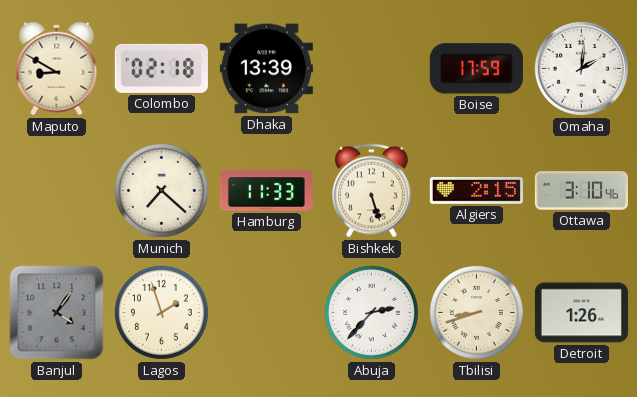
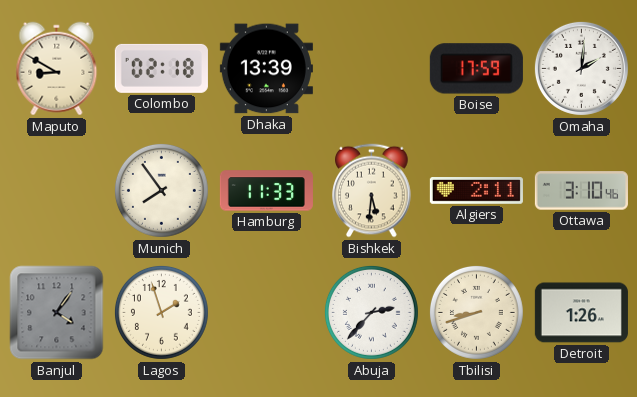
Munich: 7:22 -> 7:54
Bishkek: 5:27 -> 5:31
Algiers: 2:15 -> 2:11
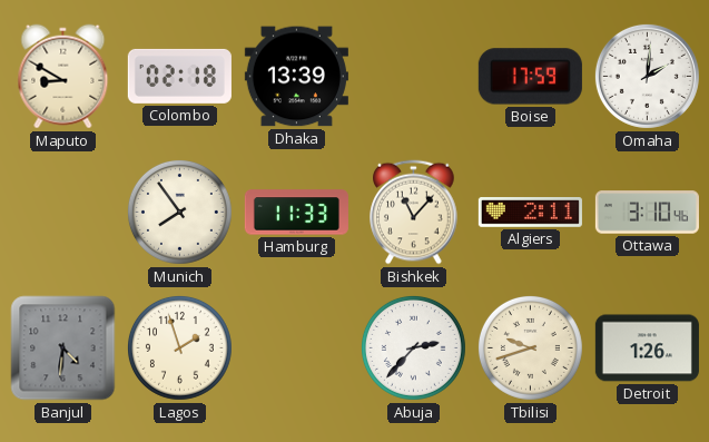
Bishkek: 5:31 -> 11:07
Banjul: 4:06 -> 4:31
Tbilisi: 8:42 -> 9:42
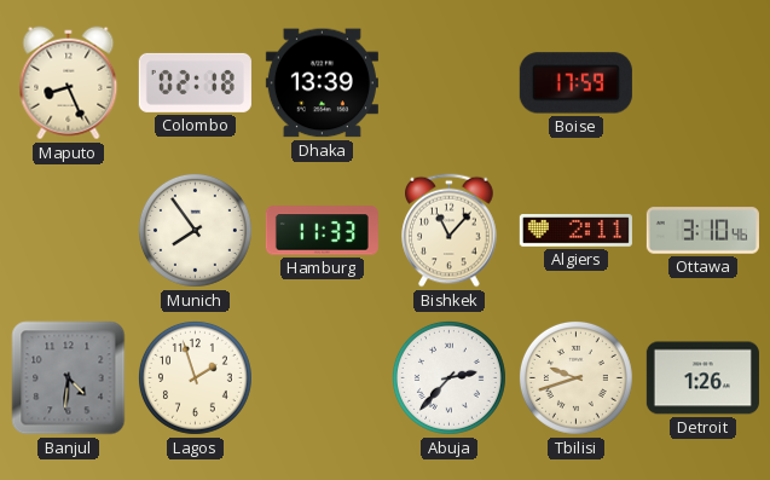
Maputo: 8:50 -> 8:26
Omaha: 2:01 -> none
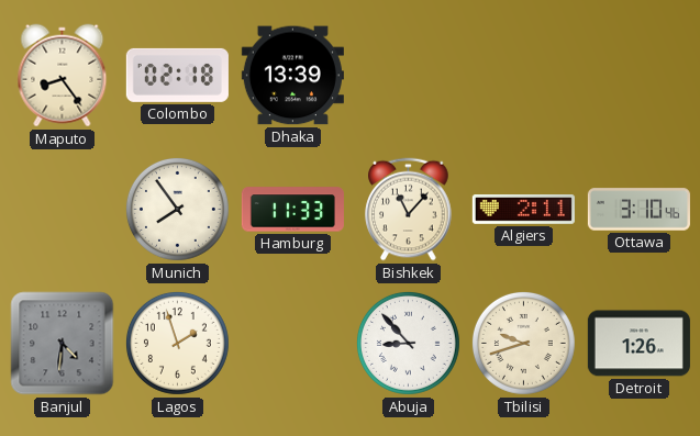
Maputo: 8:26 -> 8:24
Boise: 17:59 -> none
Abuja: 2:37 -> 8:53
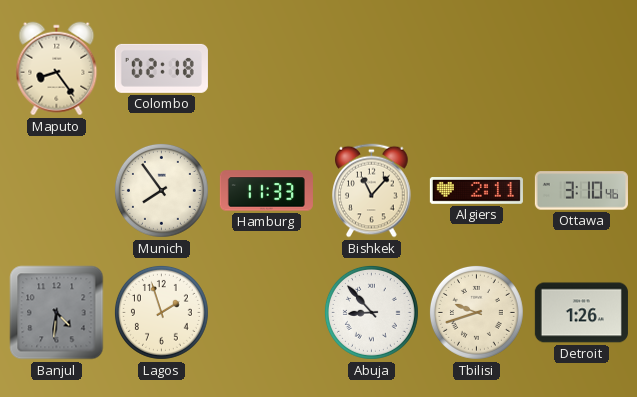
Dhaka: 13:39 -> none
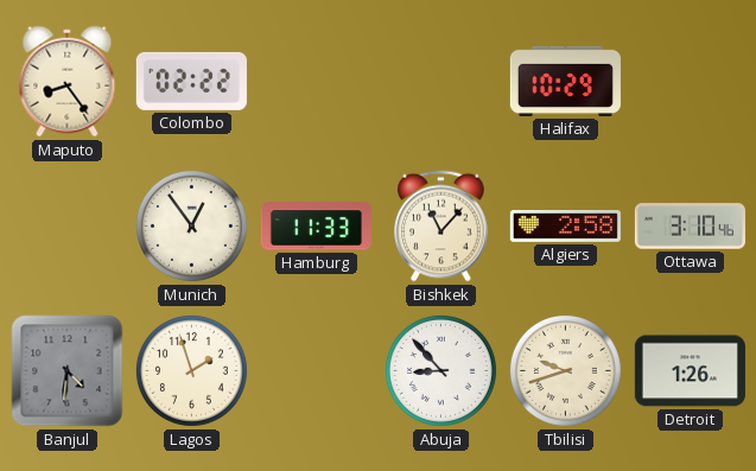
Colombo: 02:18 -> 02:22
Halifax: none -> 10:29
Munich: 7:54 -> 12:54
Algiers: 2:11 -> 2:58
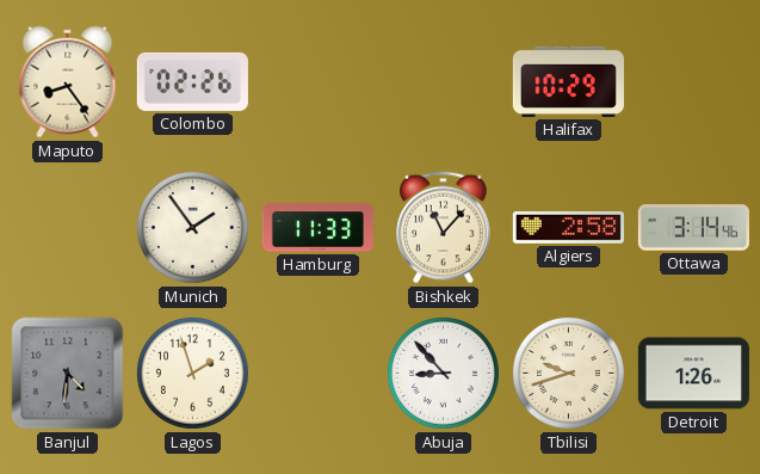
Colombo: 02:22 -> 02:26
Munich: 12:54 -> 1:54
Ottawa: 3:10 -> 3:14
